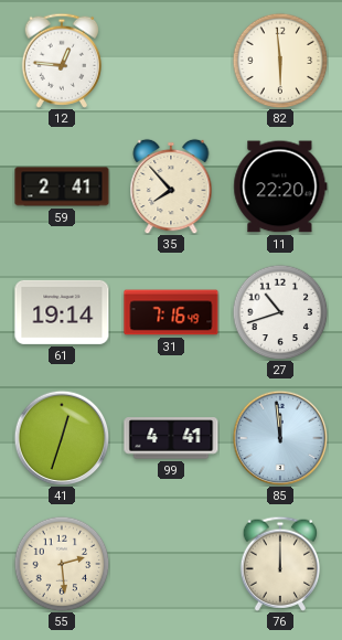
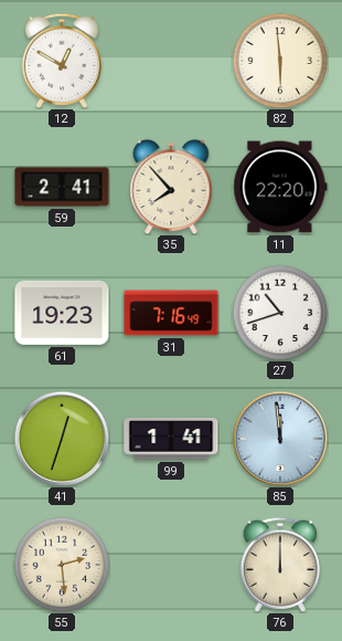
12: 12:46 -> 12:50
61: 19:14 -> 19:23
99: 4:41 -> 1:41
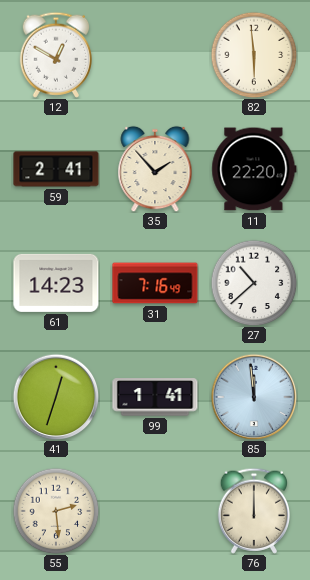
35: 7:53 -> 1:53
61: 19:23 -> 14:23
27: 10:42 -> 10:38
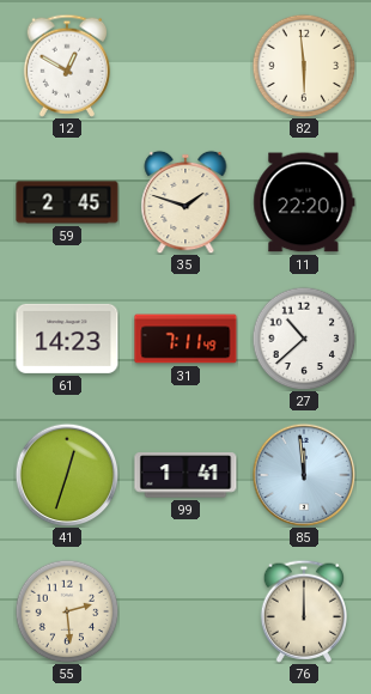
59: 2:41 -> 2:45
35: 1:53 -> 1:48
31: 7:16 -> 7:11
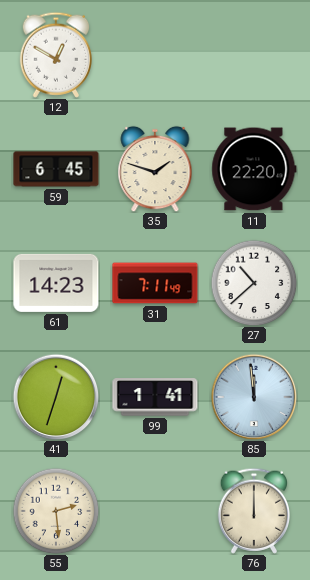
82: 5:59 -> none
59: 2:45 -> 6:45
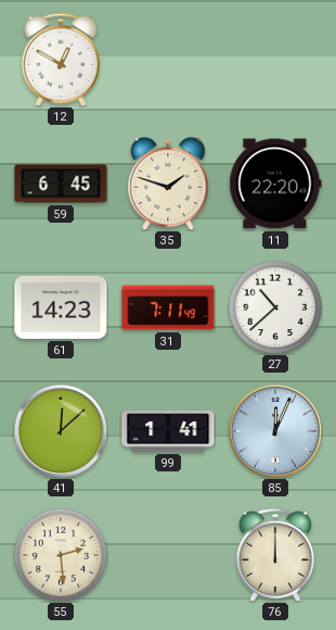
41: 12:33 -> 12:08
85: 11:59 -> 12:04
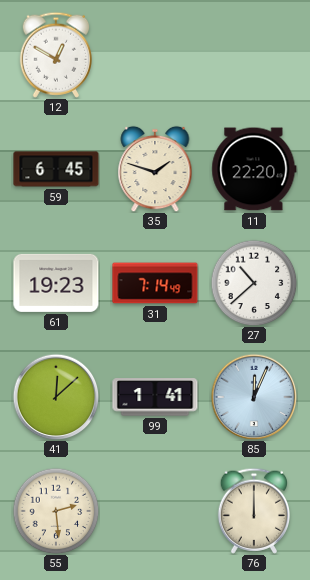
61: 14:23 -> 19:23
31: 7:11 -> 7:14
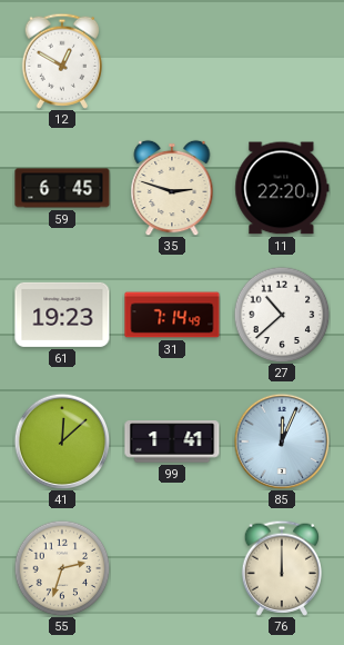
35: 1:48 -> 2:48
55: 2:29 -> 2:33
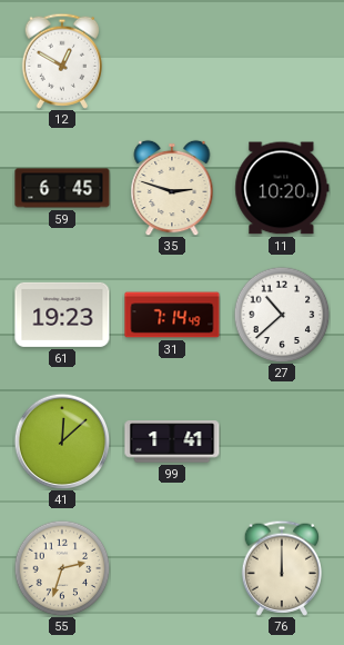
11: 22:20 -> 10:20
85: 12:04 -> none
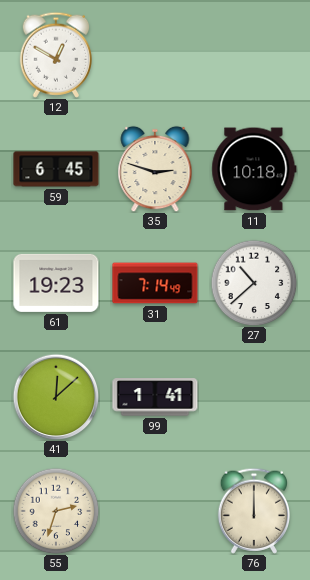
11: 10:20 -> 10:18
